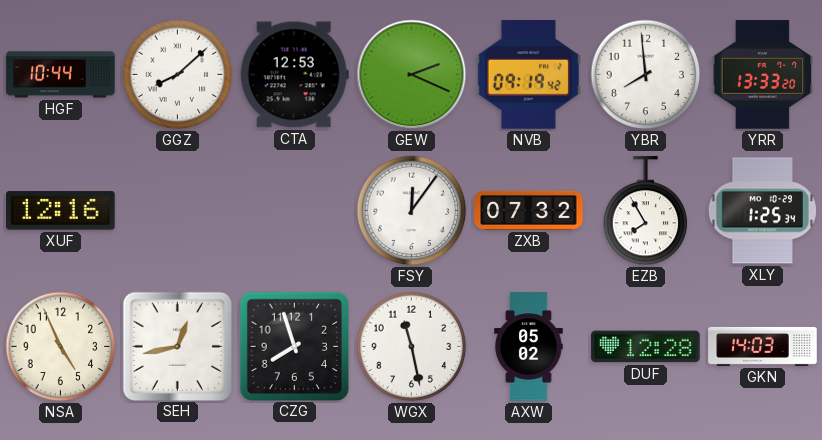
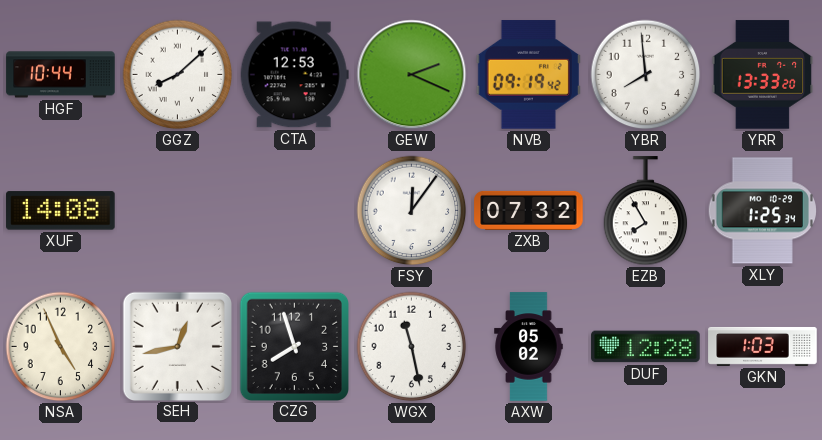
XUF: 12:16 -> 14:08
GKN: 14:03 -> 1:03
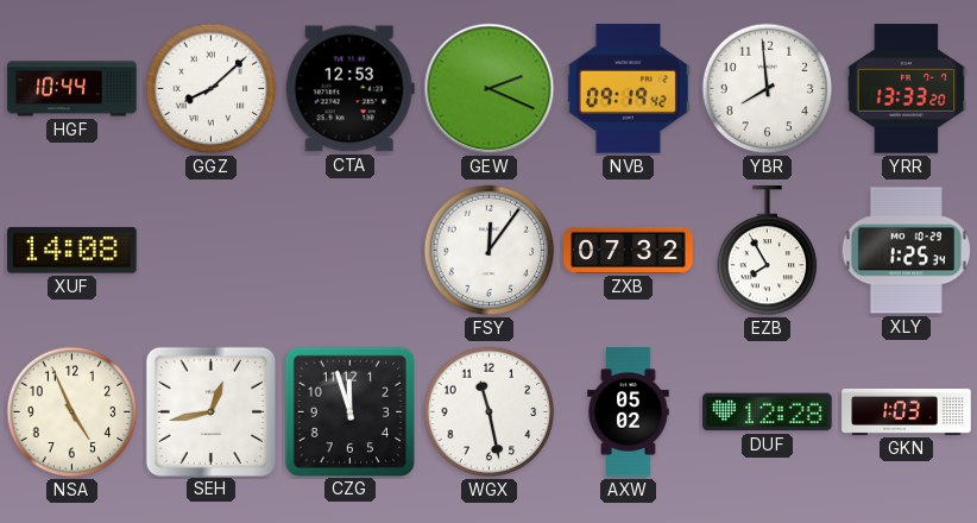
CZG: 7:57 -> 11:57
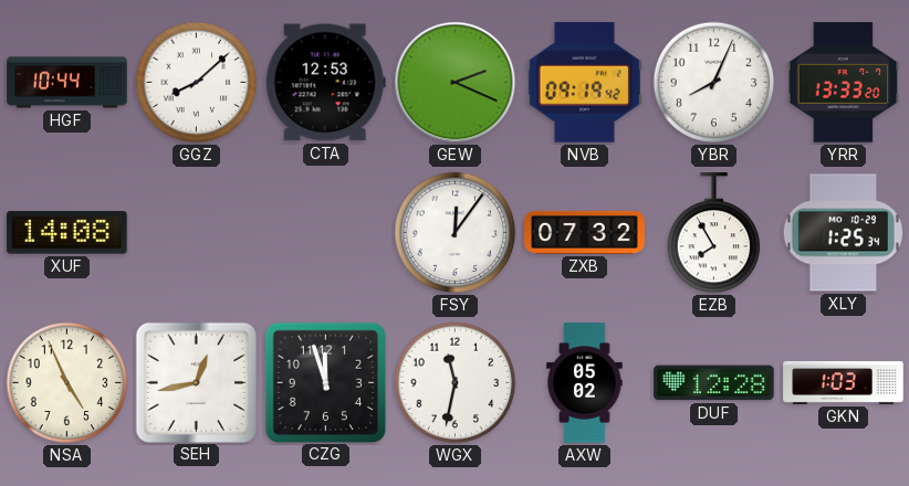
YBR: 7:59 -> 8:04
WGX: 11:28 -> 11:32
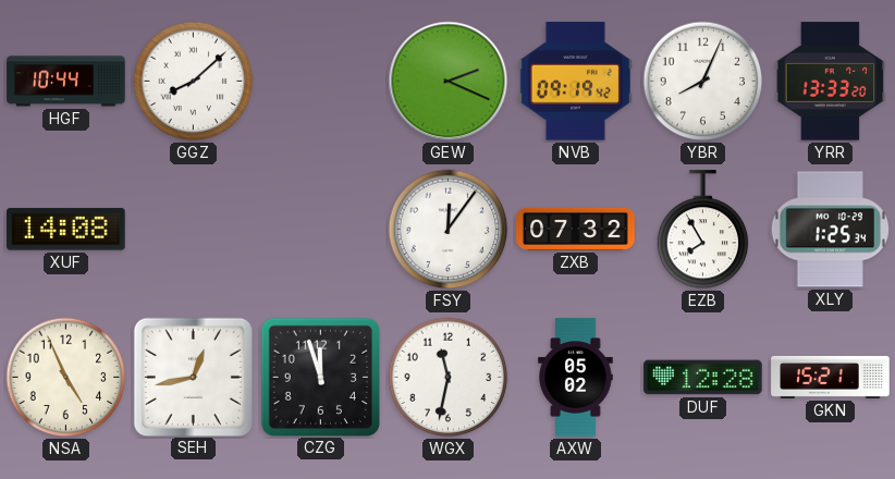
CTA: 12:53 -> none
GKN: 1:03 -> 15:21
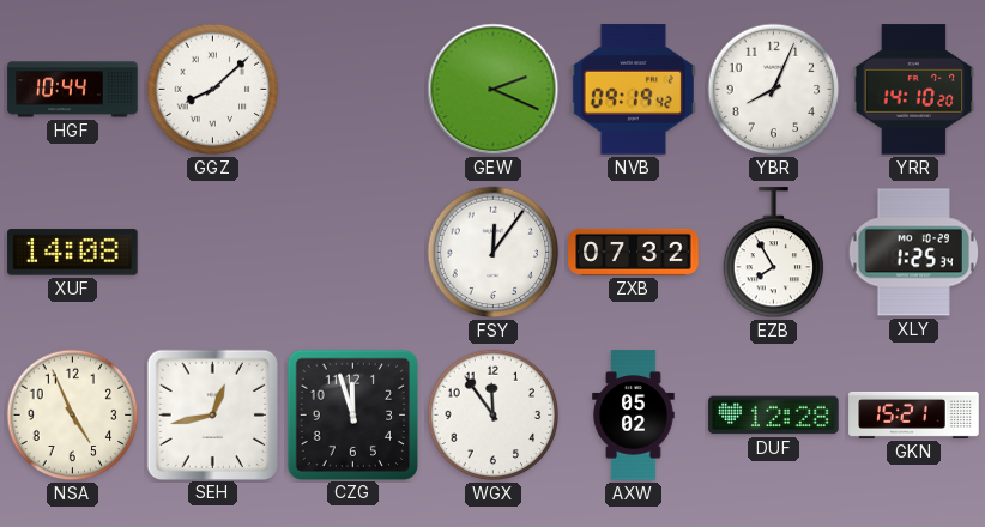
YRR: 13:33 -> 14:10
WGX: 11:32 -> 11:54
